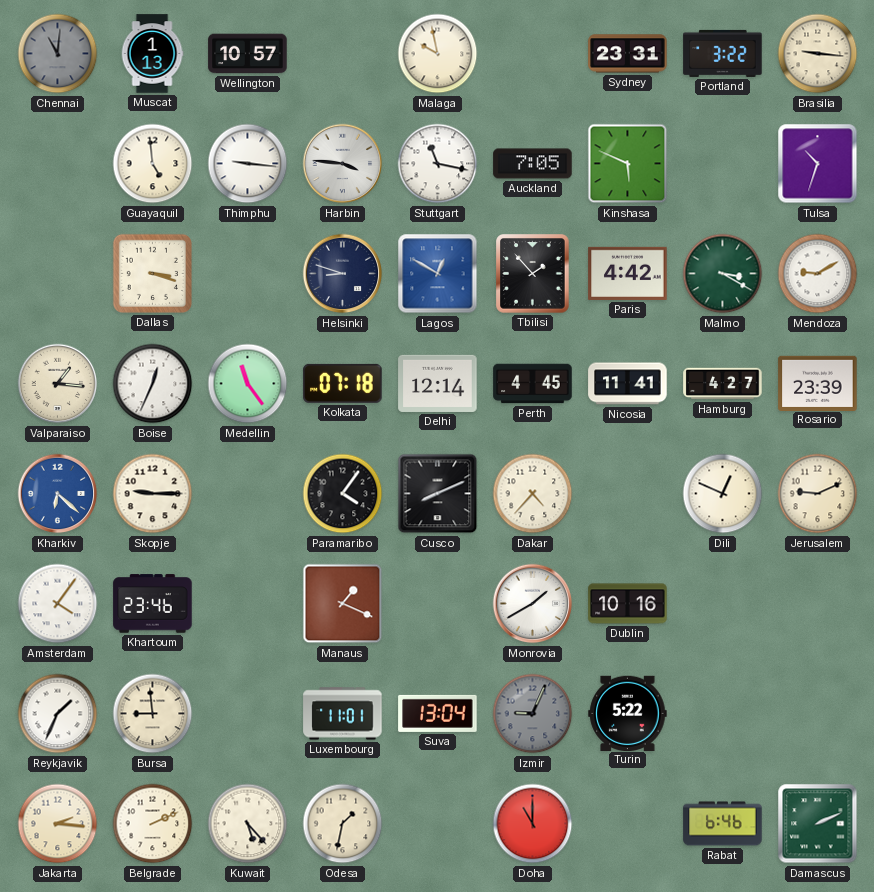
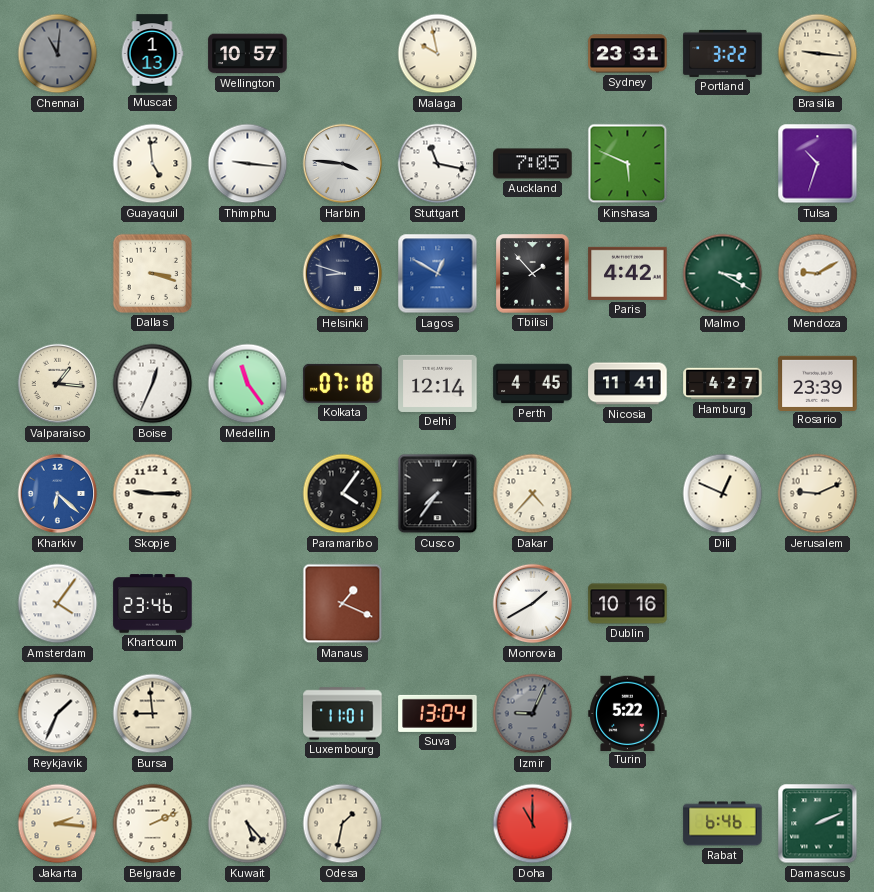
Cusco: 8:11 -> 7:36
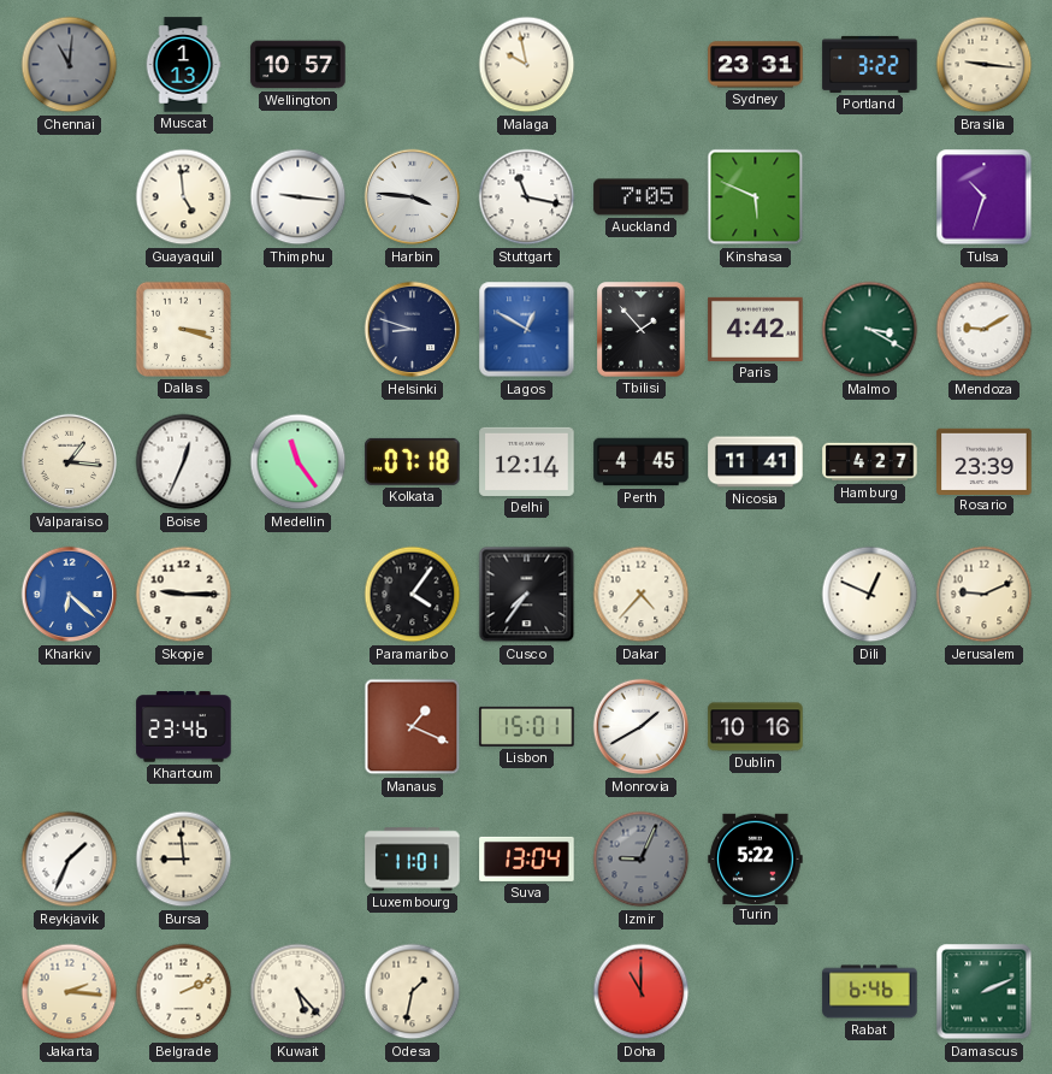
Amsterdam: 4:06 -> none
Lisbon: none -> 15:01
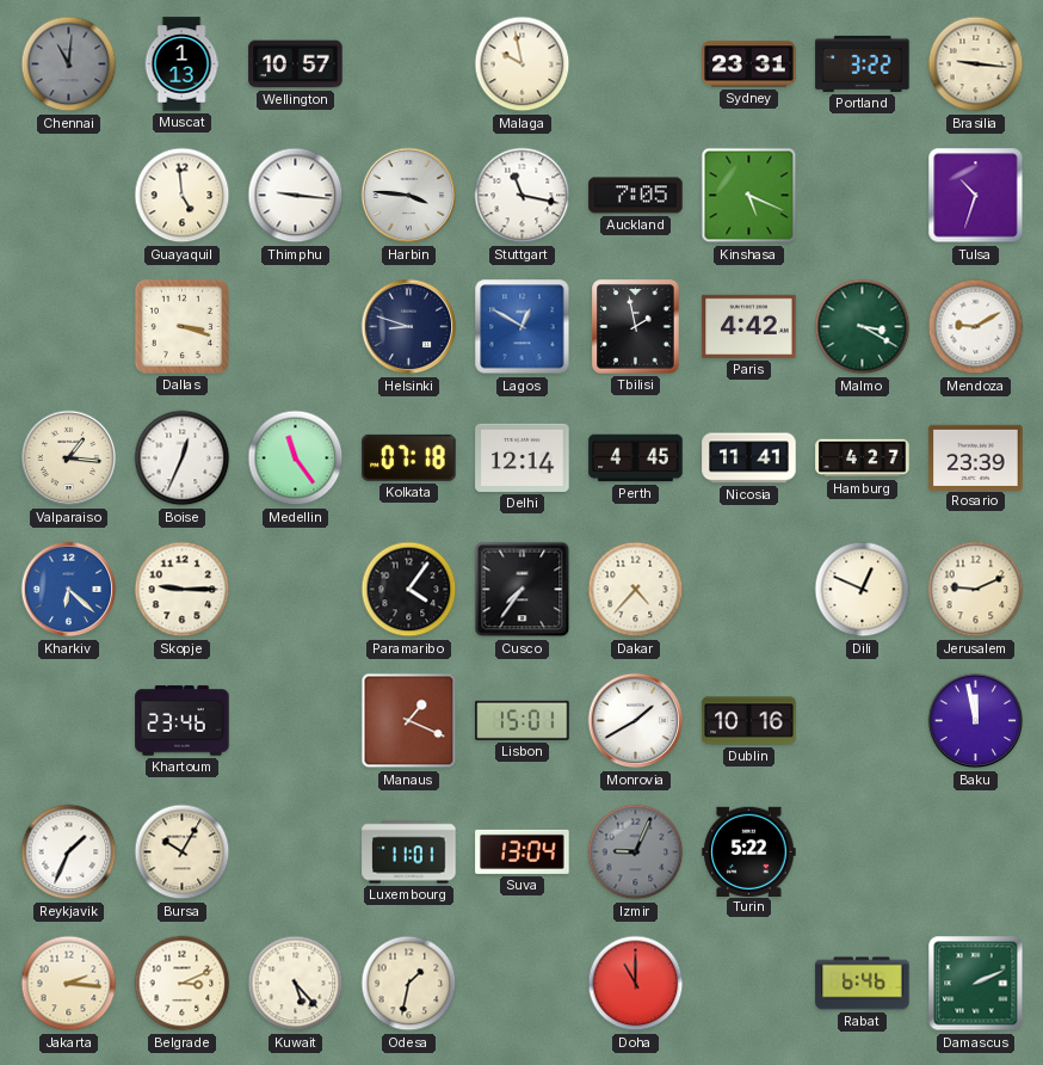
Kinshasa: 5:49 -> 5:19
Tbilisi: 1:53 -> 1:58
Baku: none -> 11:58
Bursa: 8:59 -> 10:05
Belgrade: 2:11 -> 3:11
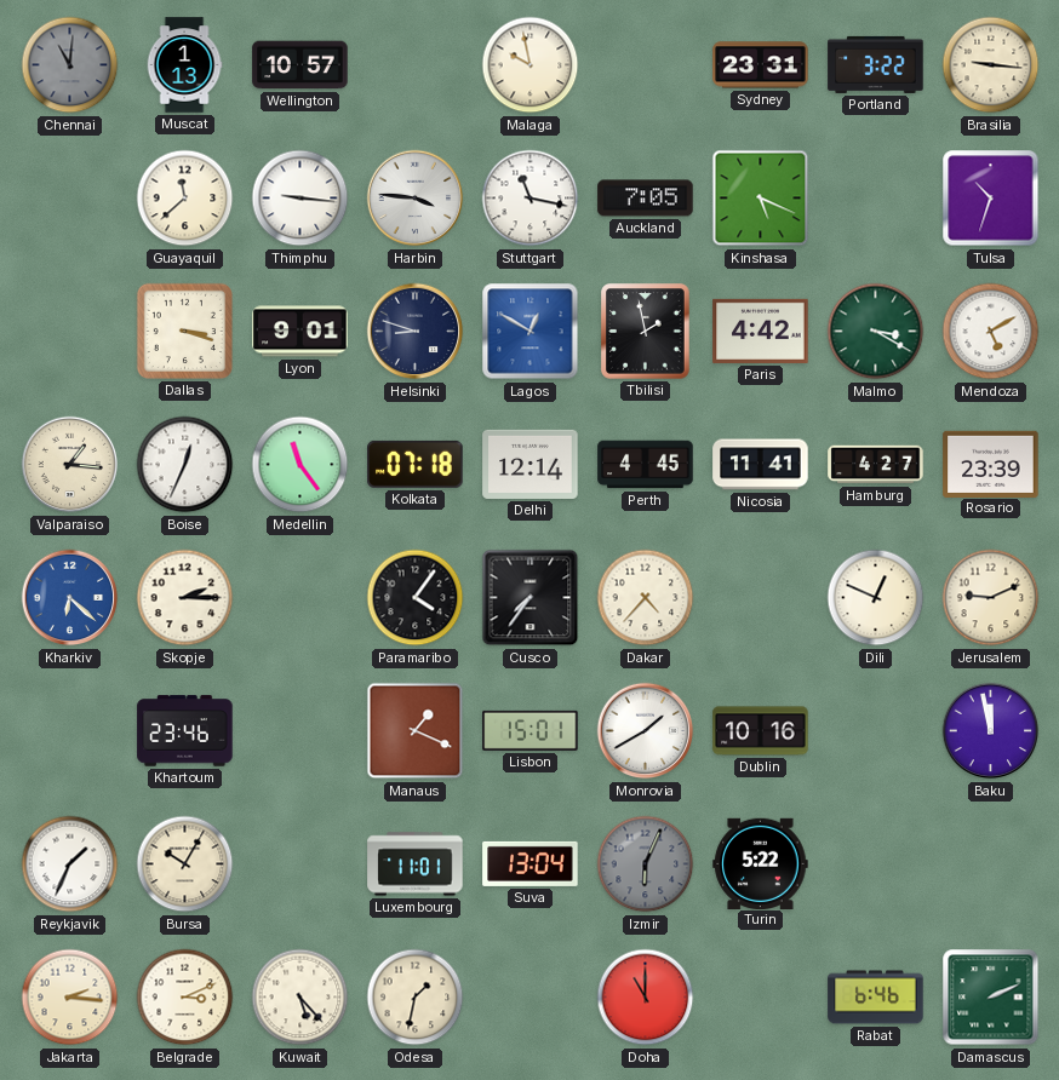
Guayaquil: 4:59 -> 11:38
Lyon: none -> 9:01
Mendoza: 9:10 -> 5:10
Skopje: 9:15 -> 2:15
Izmir: 9:04 -> 6:04
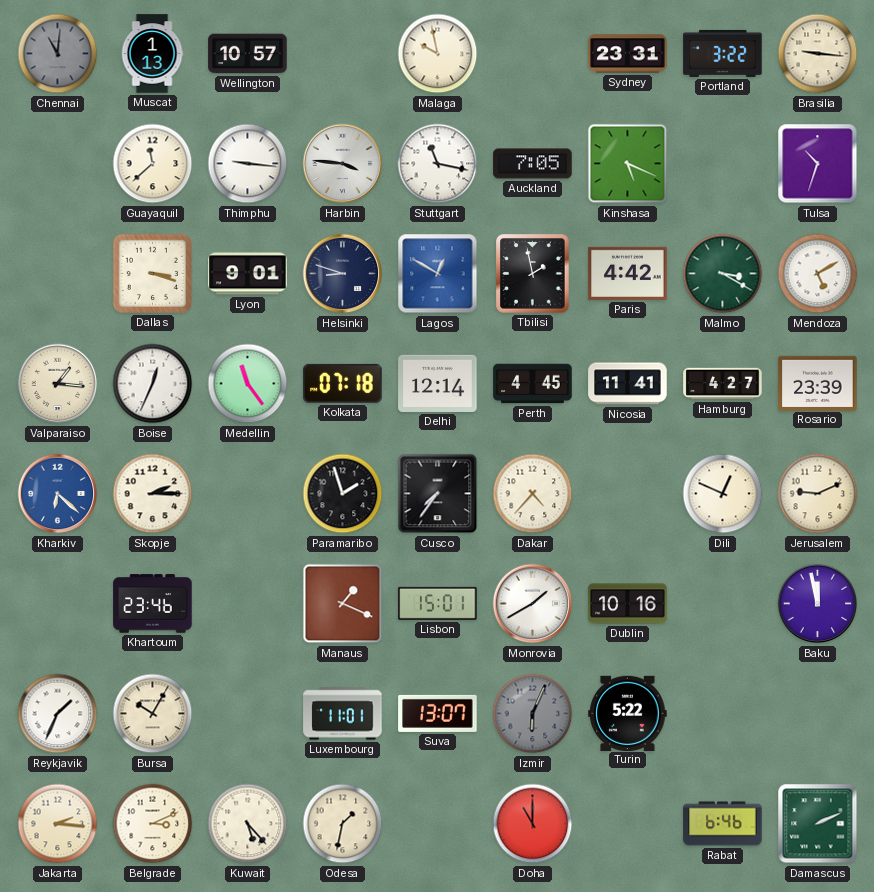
Paramaribo: 4:06 -> 1:57
Suva: 13:04 -> 13:07
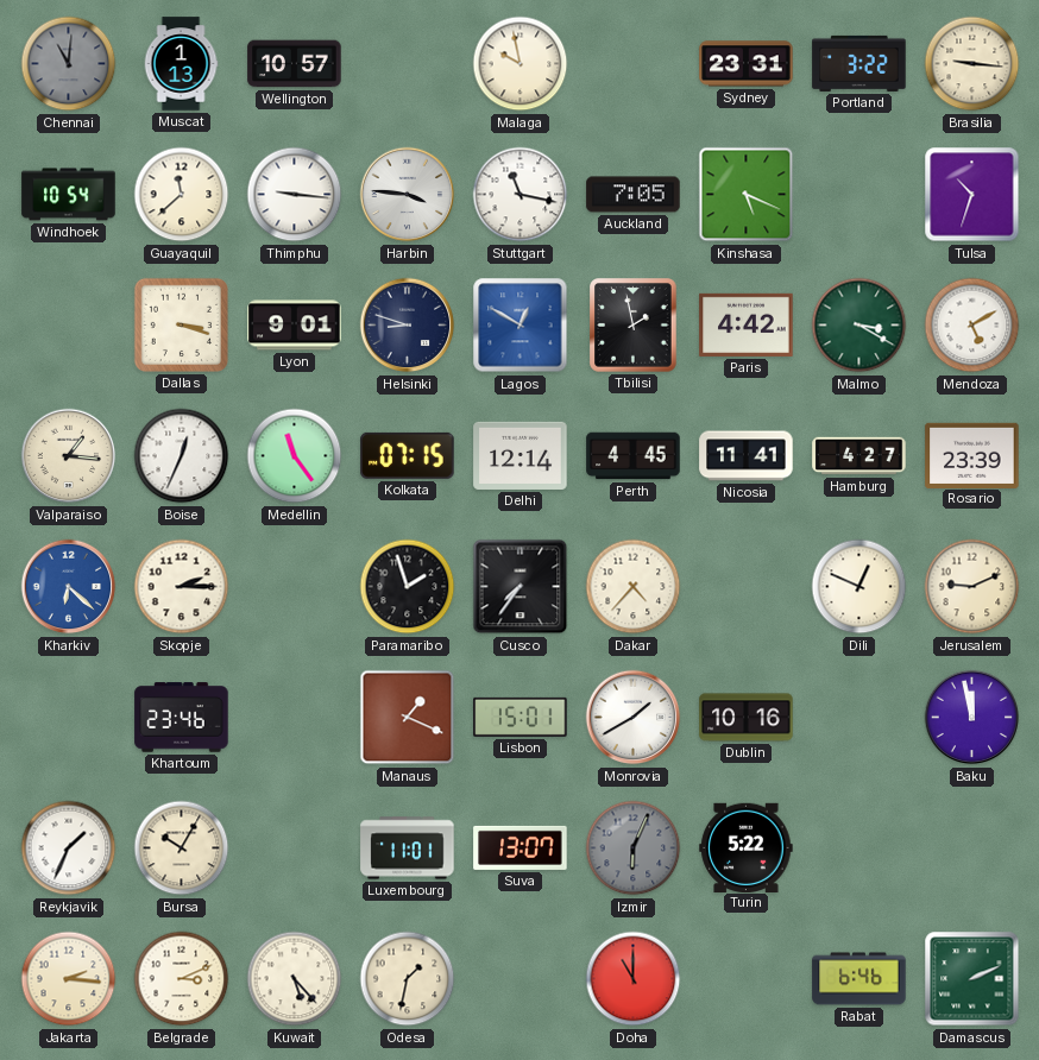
Windhoek: none -> 10:54
Kolkata: 07:18 -> 07:15
